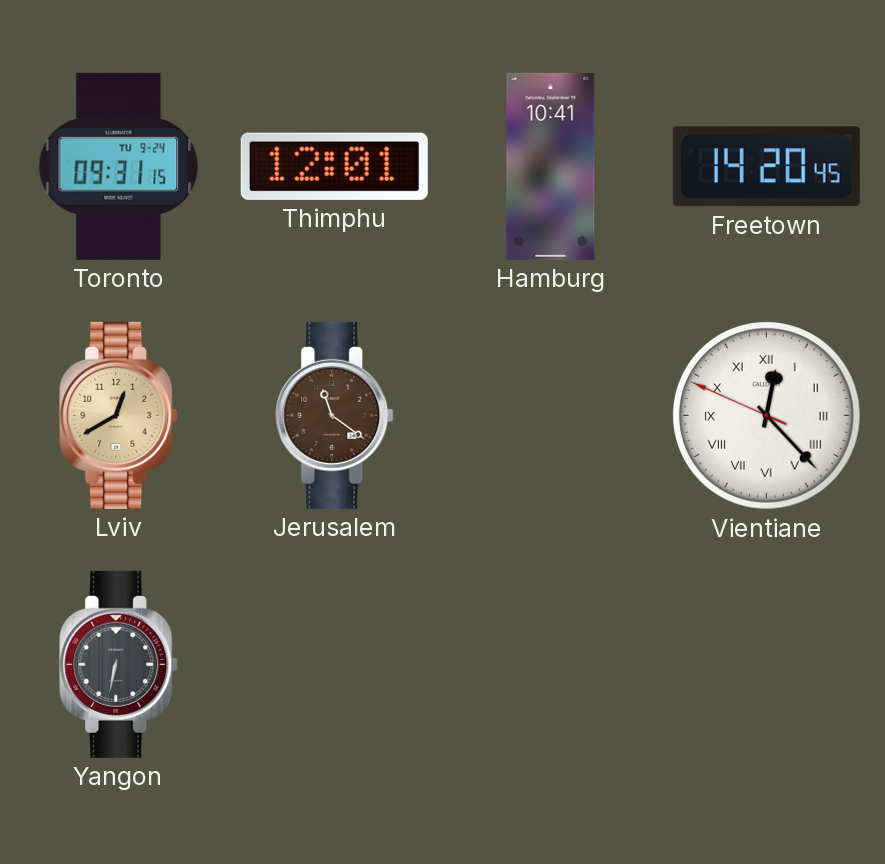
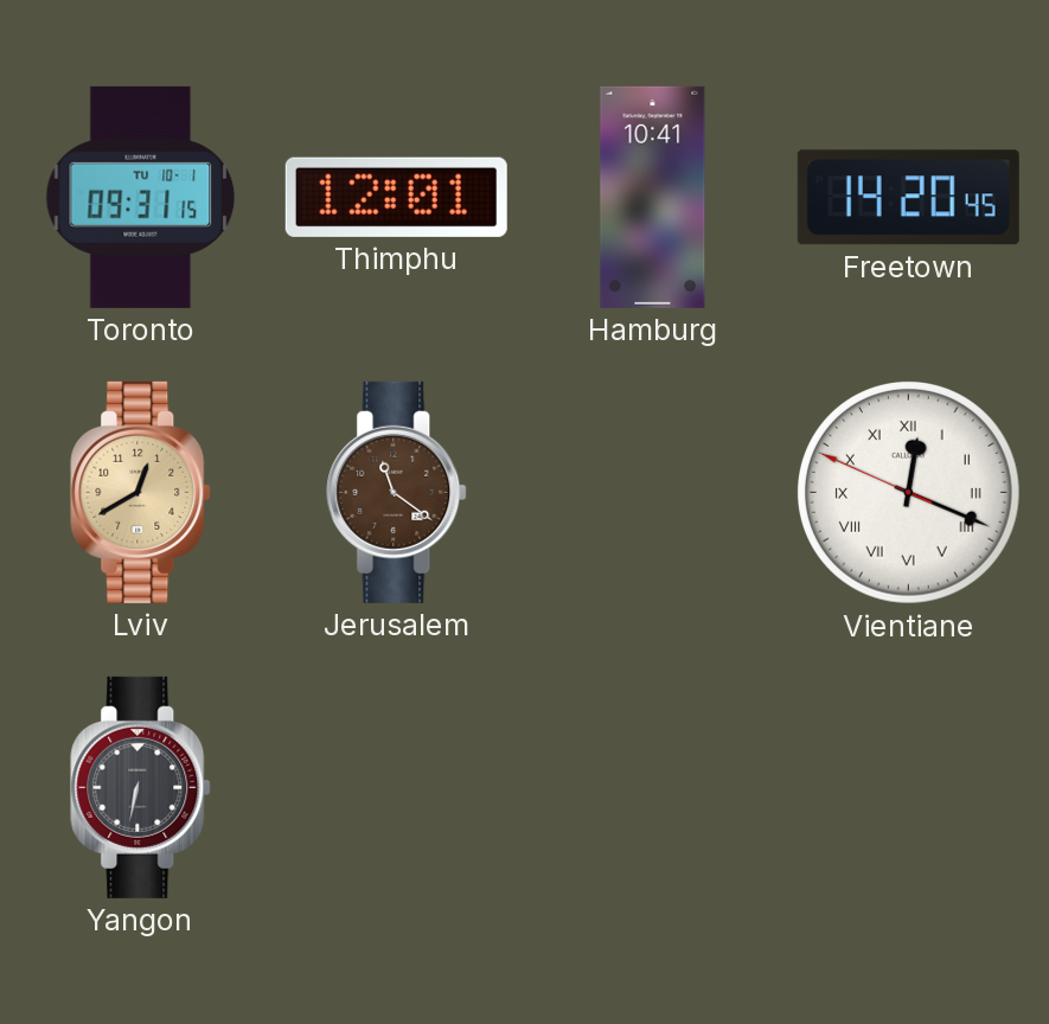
Toronto date: TU 9-24 -> TU 10-1
Vientiane: 12:22 -> 12:18
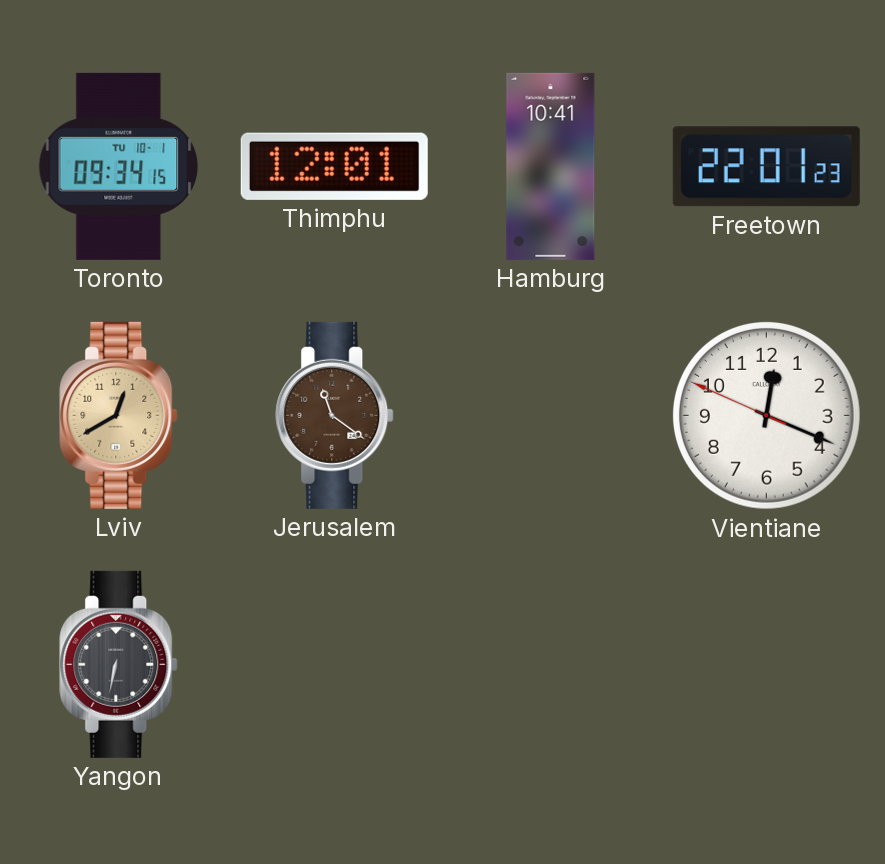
Toronto: 09:31 -> 09:34
Freetown: 14:20 -> 22:01
Vientiane numerals: Roman -> Arabic
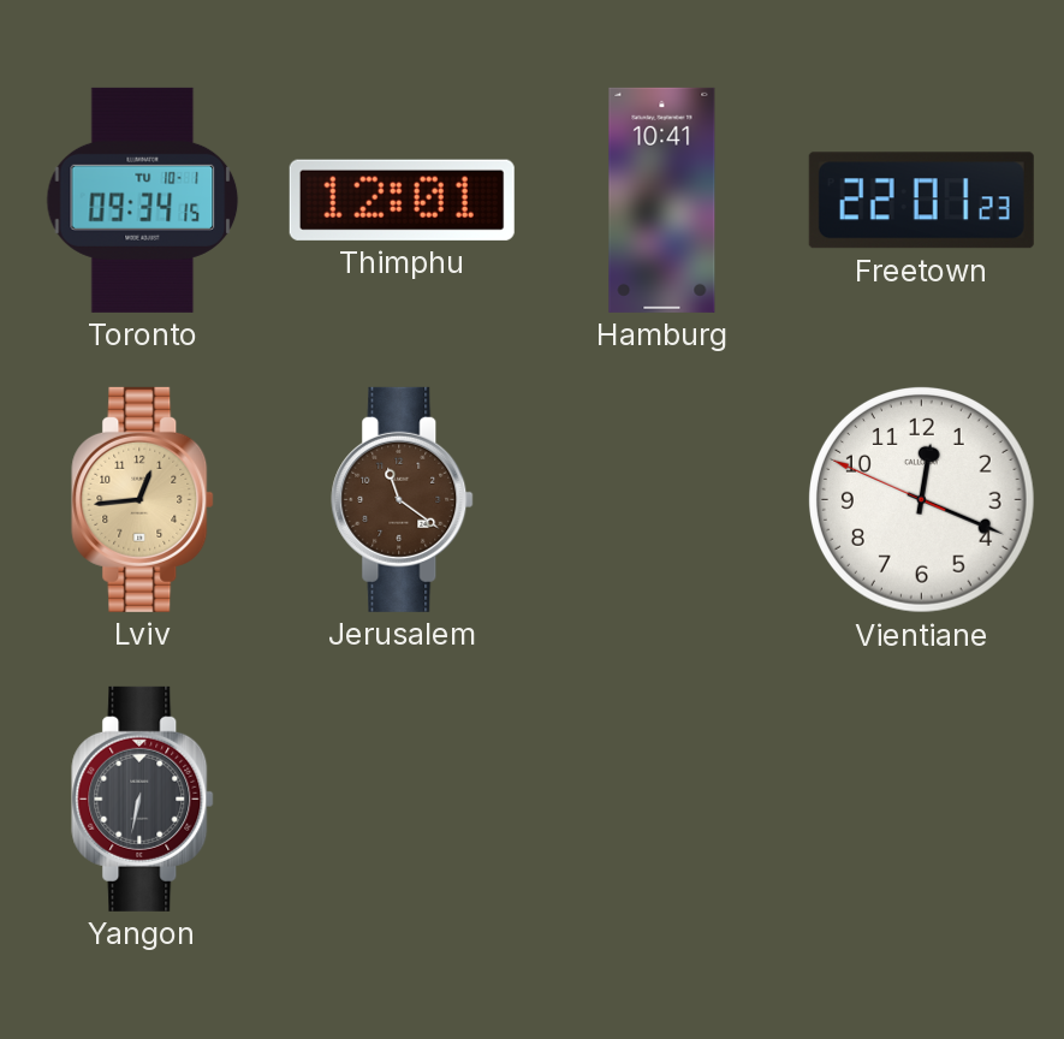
Lviv: 12:40 -> 12:44
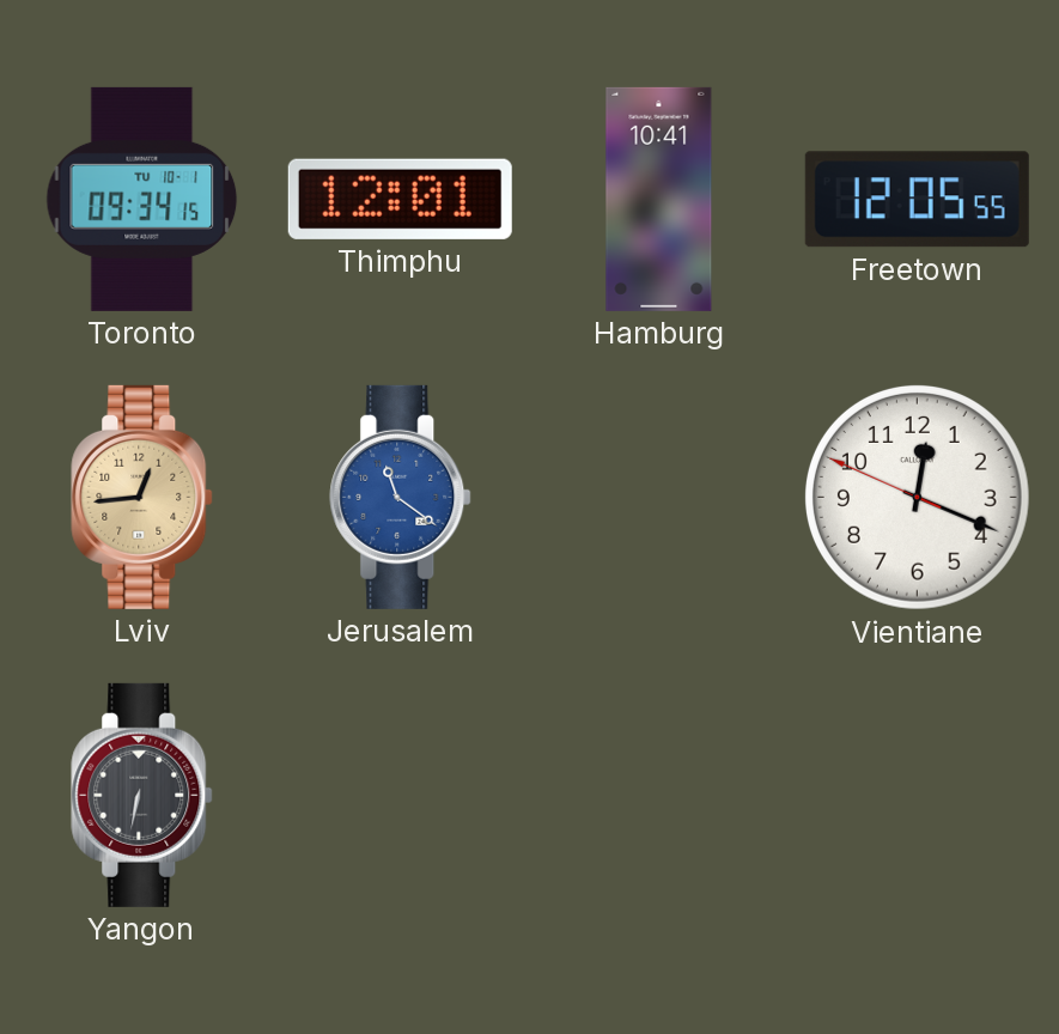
Freetown: 22:01 -> 12:05
Jerusalem dial: brown -> blue
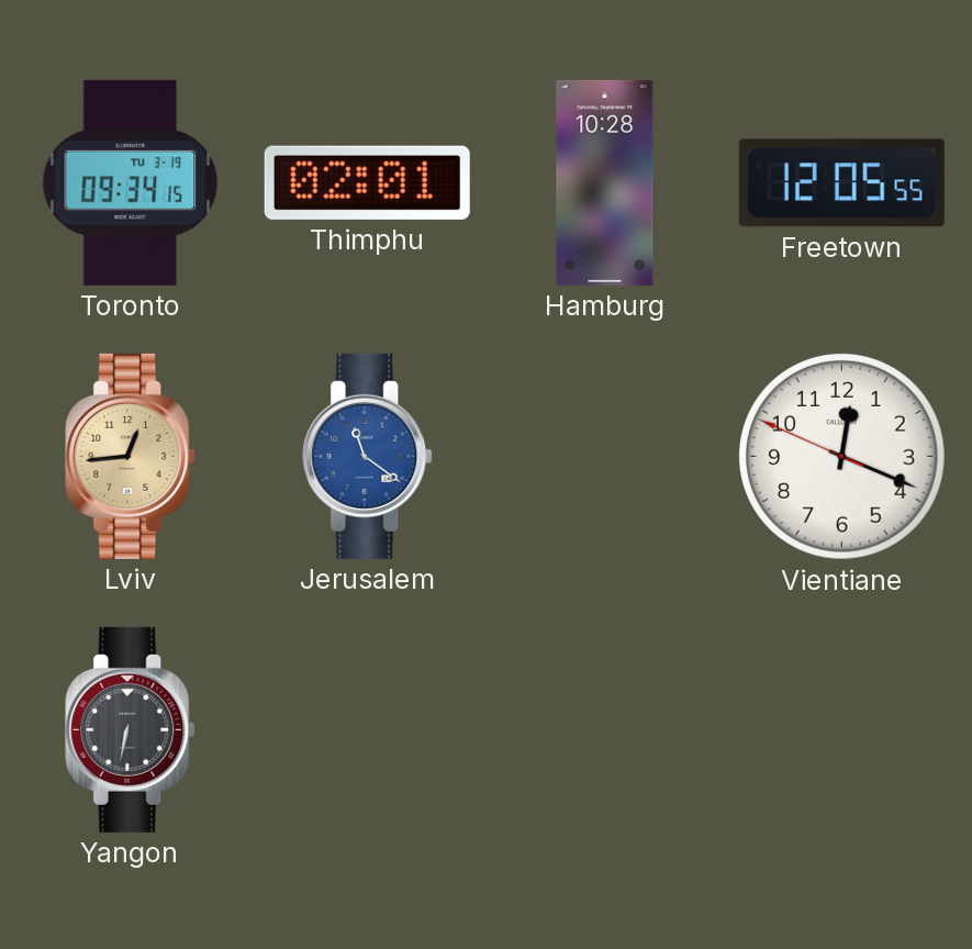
Toronto date: TU 10-1 -> TU 3-19
Thimphu: 12:01 -> 02:01
Hamburg: 10:41 -> 10:28
